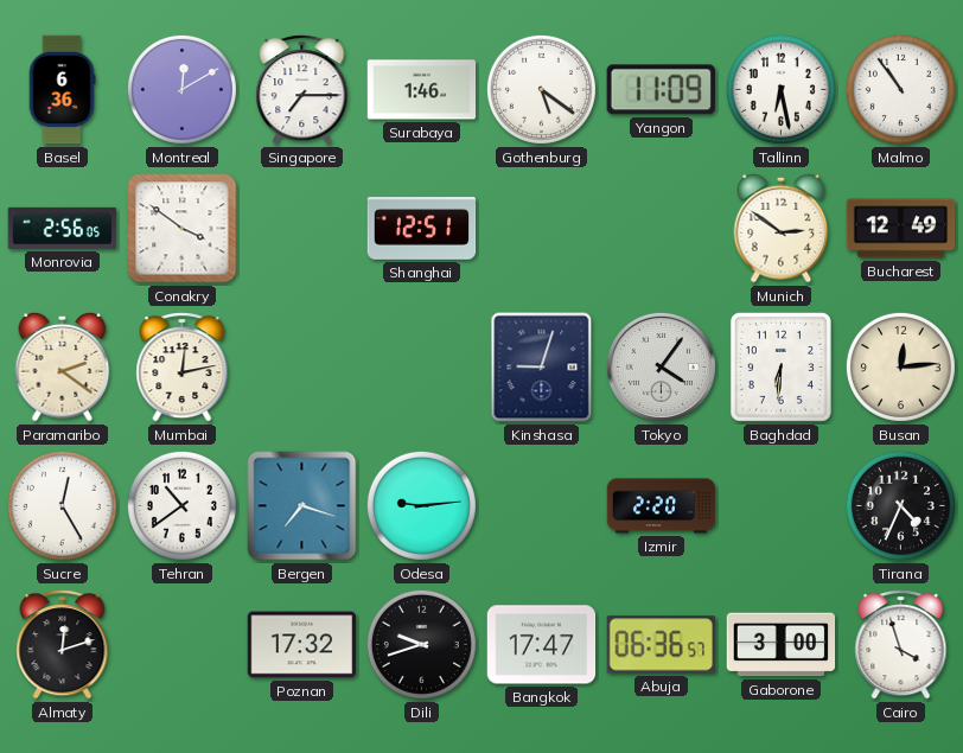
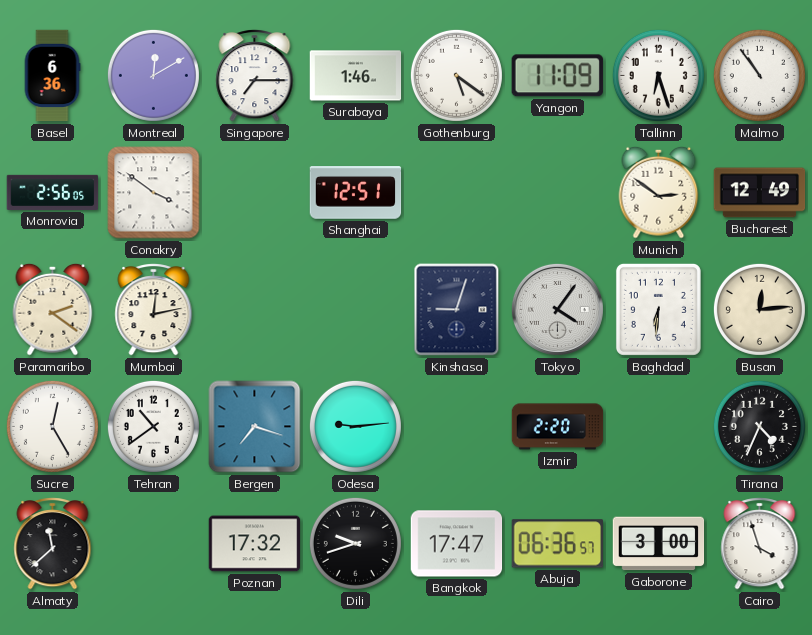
Tallinn: 6:28 -> 6:27
Almaty: 12:12 -> 11:38
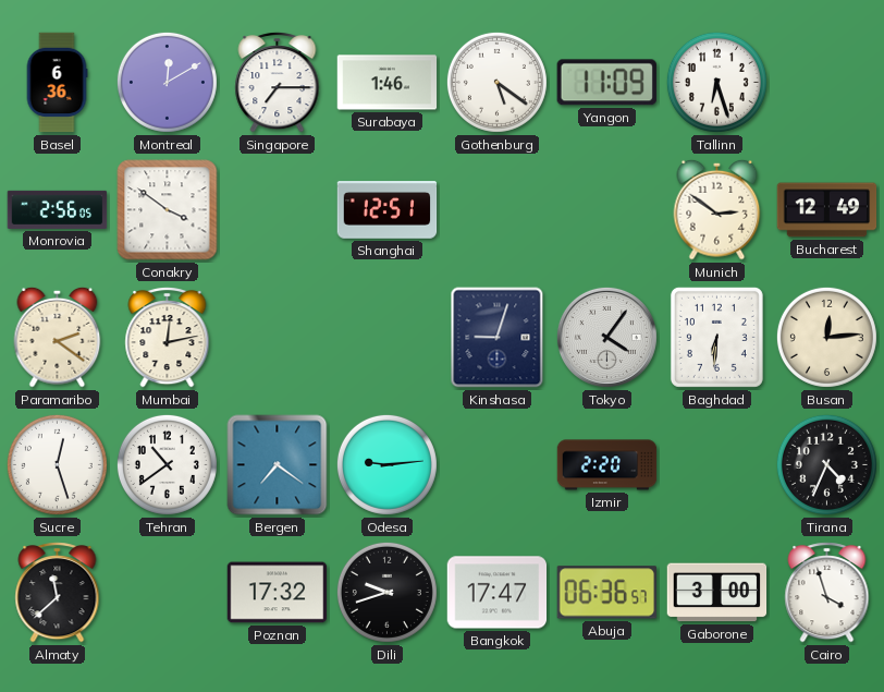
Malmo: 10:54 -> none
Sucre: 12:25 -> 12:27
Bergen: 7:18 -> 7:21
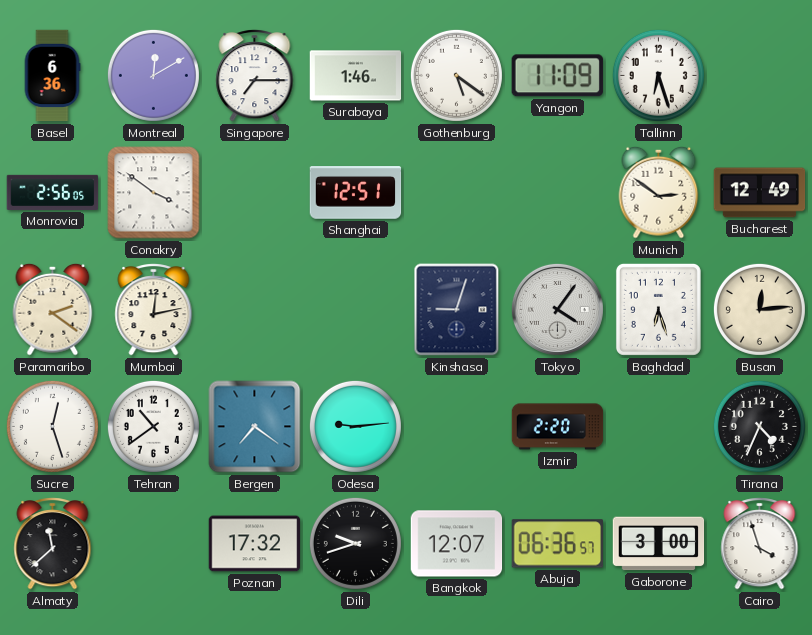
Baghdad: 6:31 -> 6:27
Bangkok: 17:47 -> 12:07
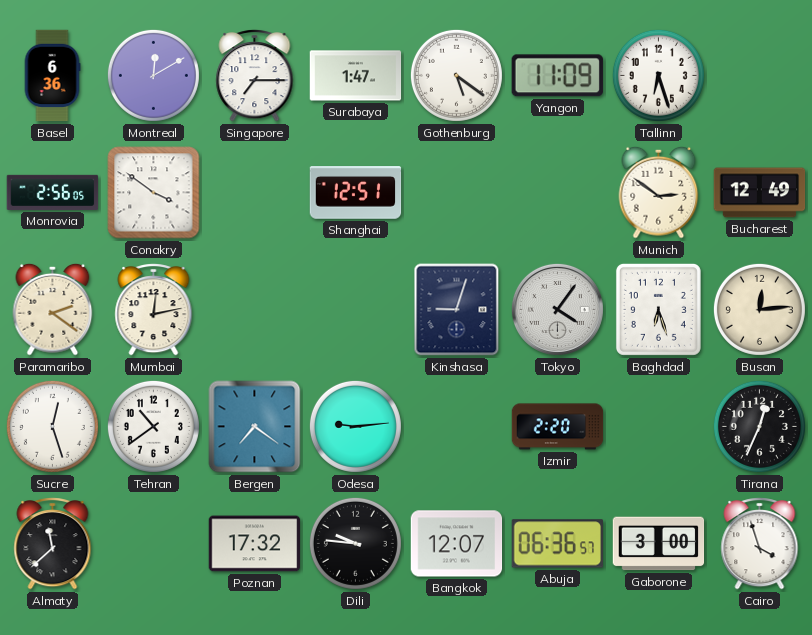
Surabaya: 1:46 -> 1:47
Tirana: 4:34 -> 12:34
Dili: 9:42 -> 9:46
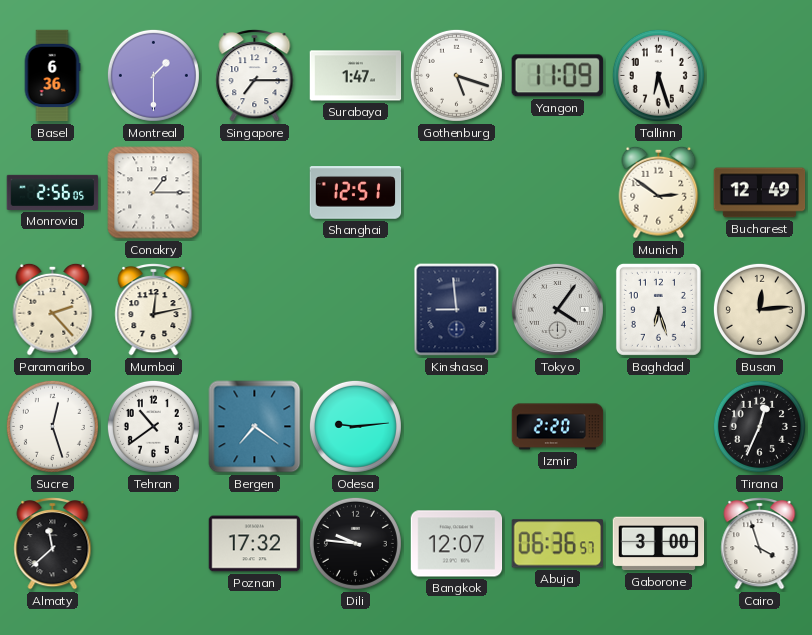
Montreal: 12:10 -> 1:30
Gothenburg: 5:21 -> 5:18
Conakry: 3:51 -> 1:15
Paramaribo: 2:21 -> 2:23
Kinshasa: 9:03 -> 8:59
